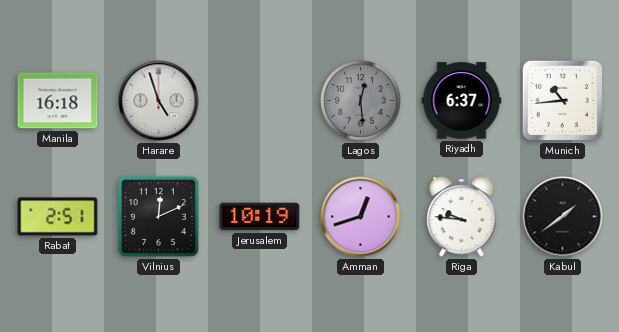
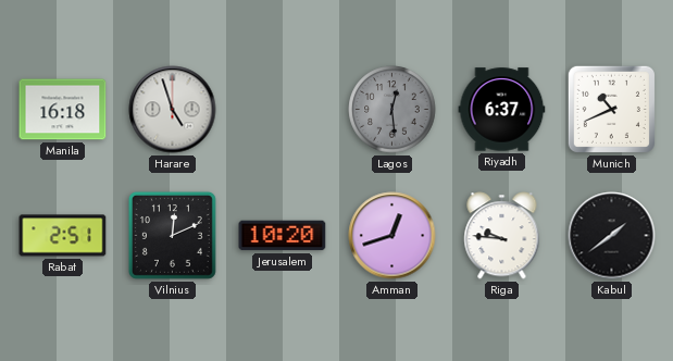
Munich: 10:44 -> 10:41
Jerusalem: 10:19 -> 10:20
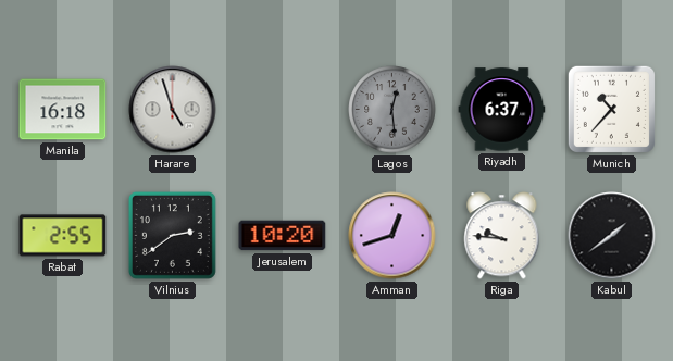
Munich: 10:41 -> 10:37
Rabat: 2:51 -> 2:55
Vilnius: 12:11 -> 2:39
